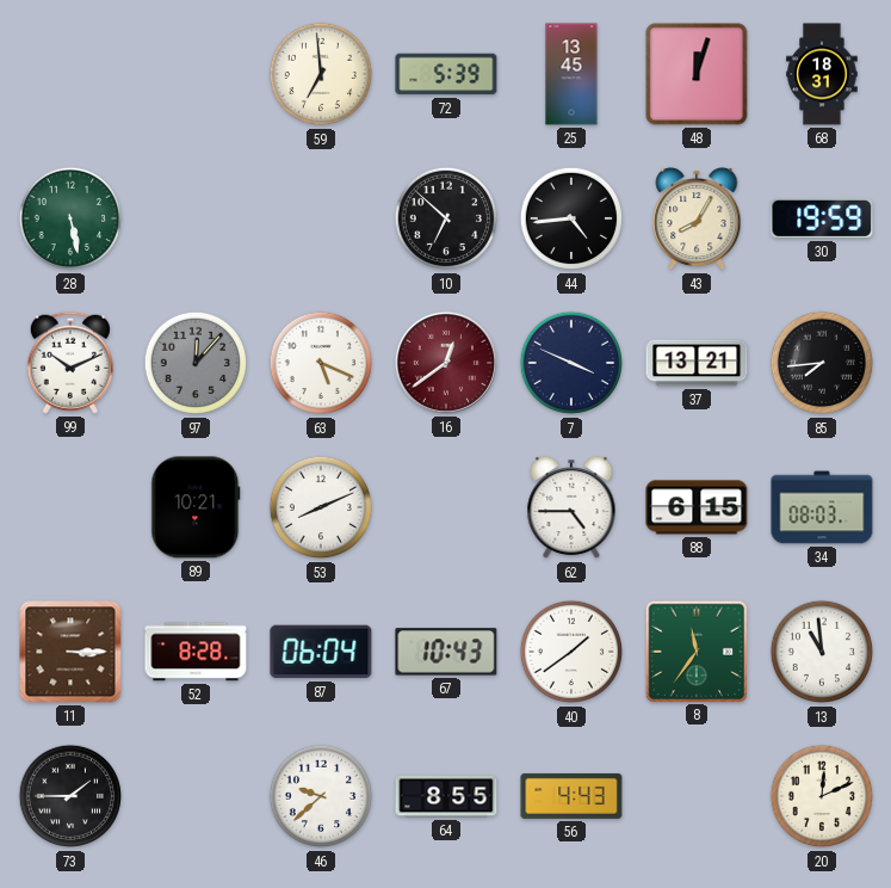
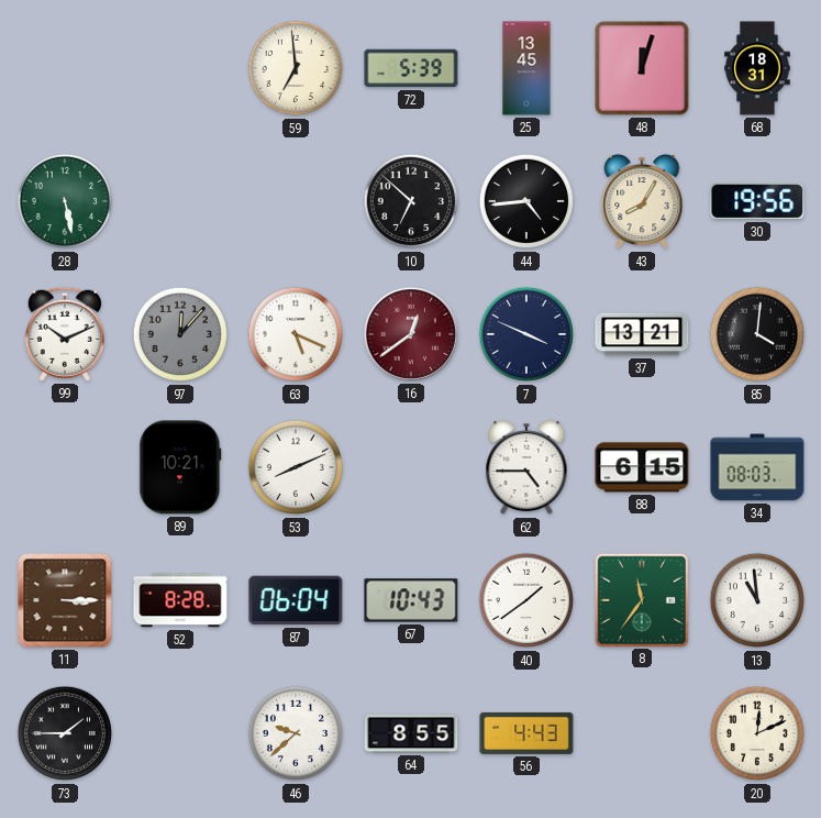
30: 19:59 -> 19:56
85: 7:44 -> 4:01
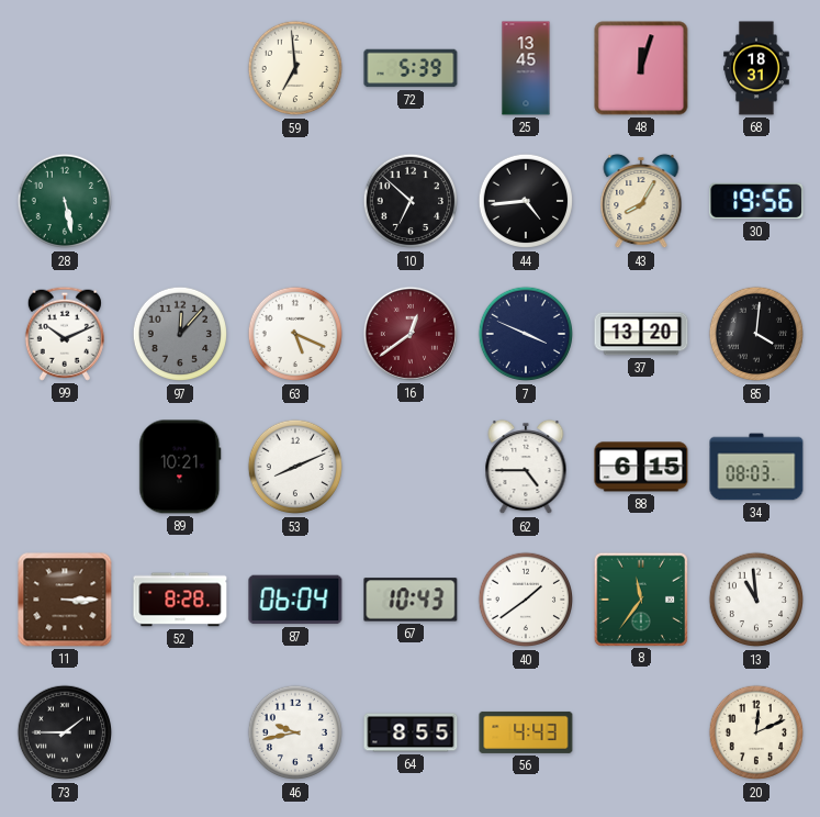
37: 13:21 -> 13:20
46: 9:38 -> 9:43
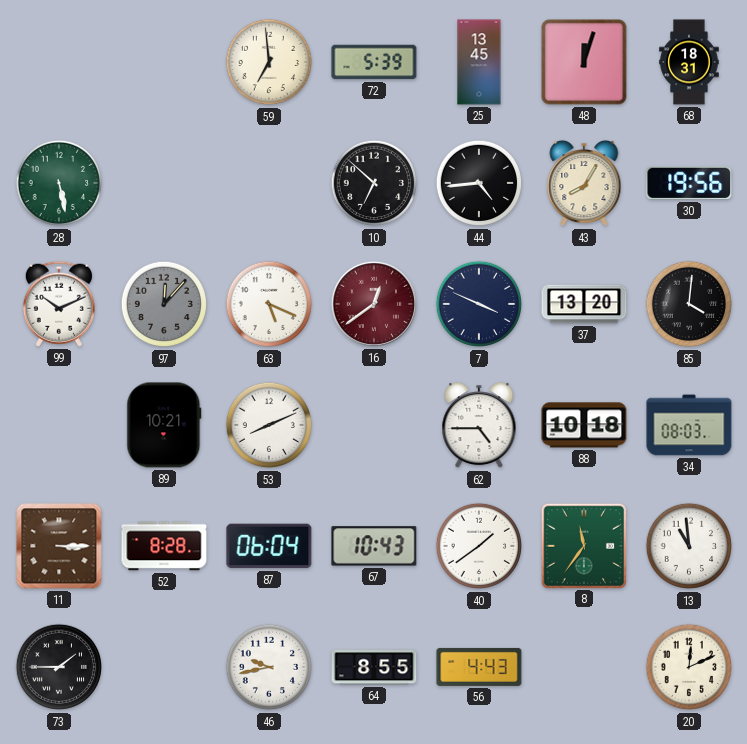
88: 6:15 -> 10:18
